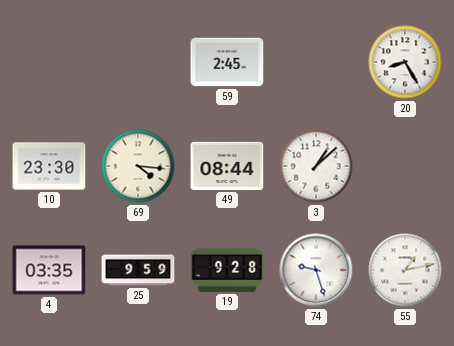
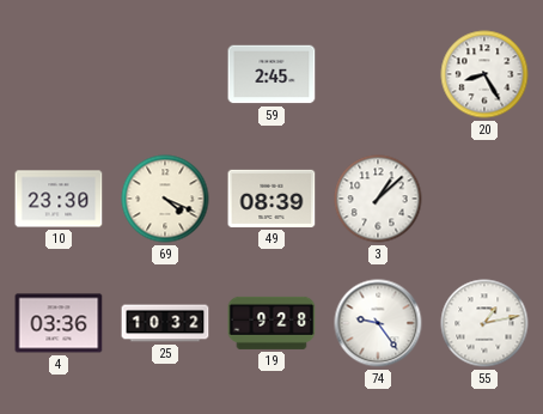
69: 4:16 -> 4:19
49: 08:44 -> 08:39
4: 03:35 -> 03:36
25: 9:59 -> 10:32
74: 9:27 -> 9:24
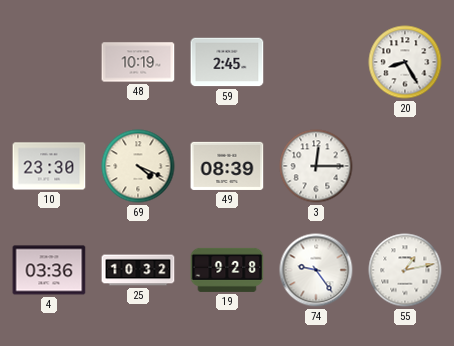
48: none -> 10:19
3: 1:08 -> 12:15
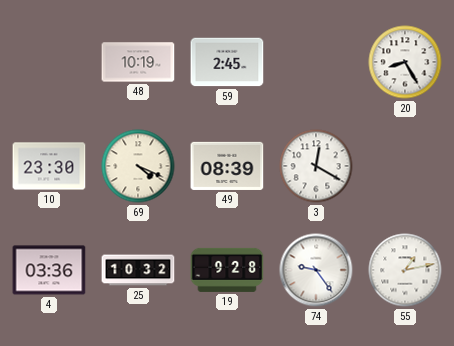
3: 12:15 -> 12:20
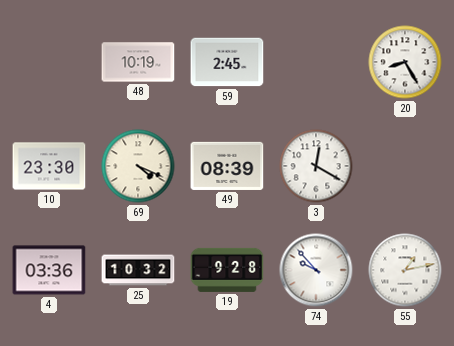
74: 9:24 -> 9:53
